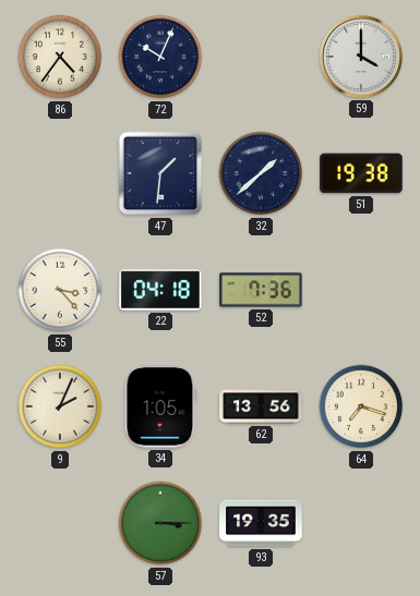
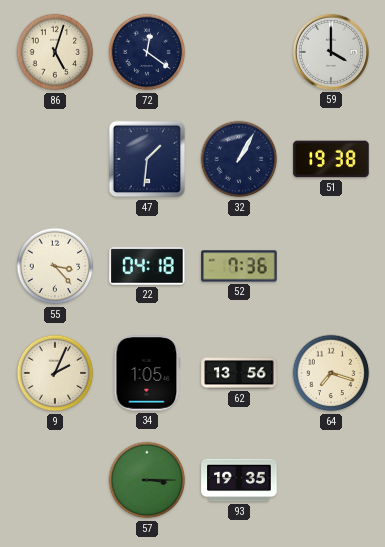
86: 4:36 -> 5:03
72: 10:04 -> 12:21
32: 1:38 -> 1:05
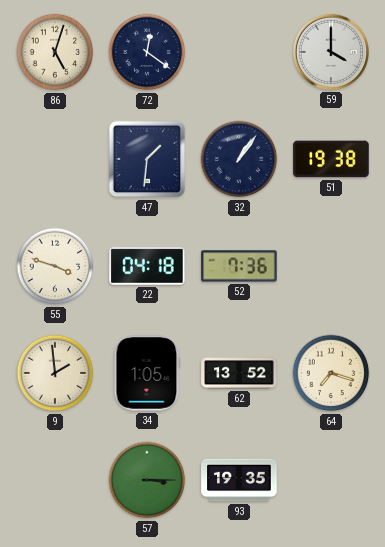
32: 1:05 -> 1:06
55: 3:23 -> 3:48
9: 2:04 -> 1:59
62: 13:56 -> 13:52
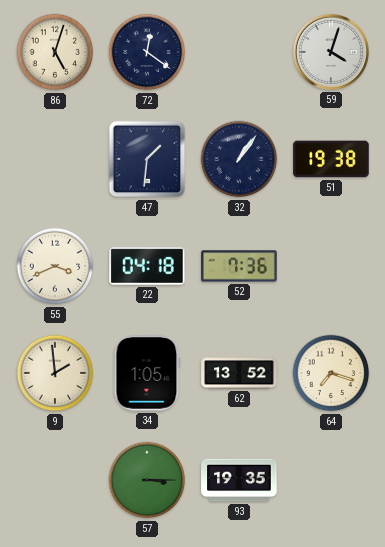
59: 4:00 -> 4:03
55: 3:48 -> 3:41
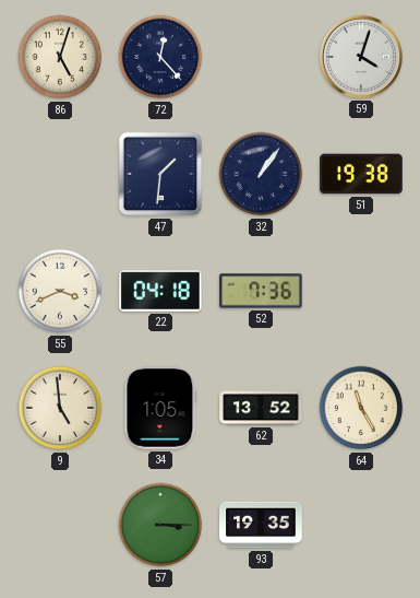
72: 12:21 -> 12:23
9: 1:59 -> 4:59
64: 7:18 -> 11:25
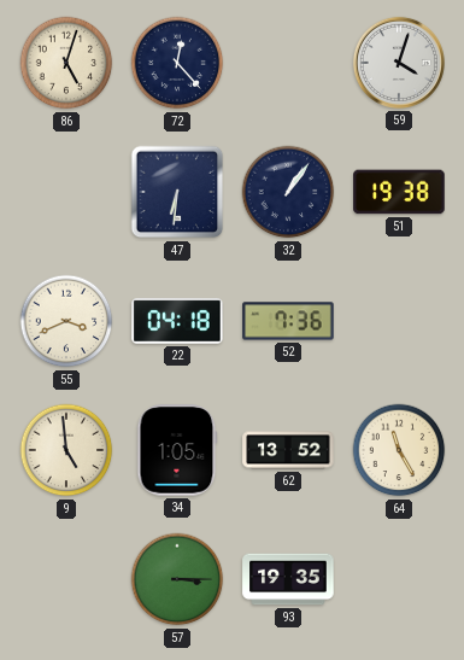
47: 1:31 -> 6:31
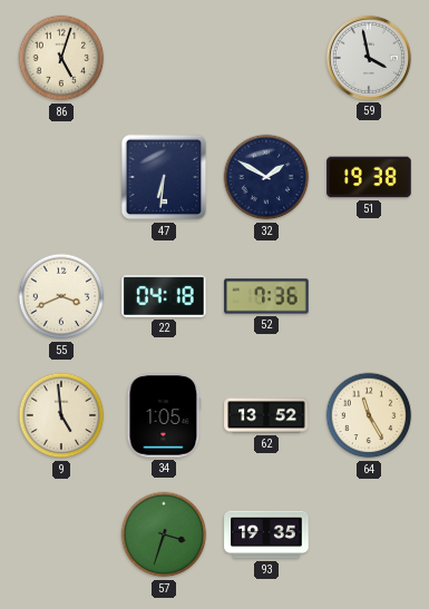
72: 12:23 -> none
59: 4:03 -> 3:58
32: 1:06 -> 1:50
57: 3:15 -> 3:33
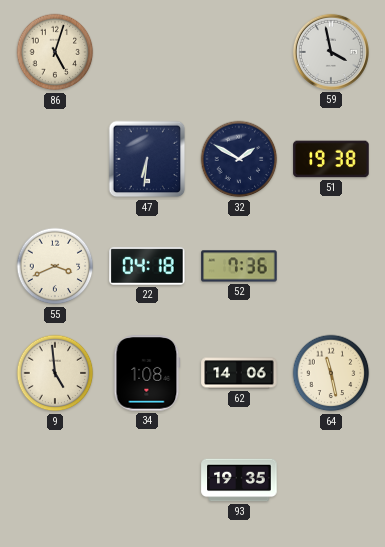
34: 1:05 -> 1:08
62: 13:52 -> 14:06
64: 11:25 -> 11:28
57: 3:33 -> none
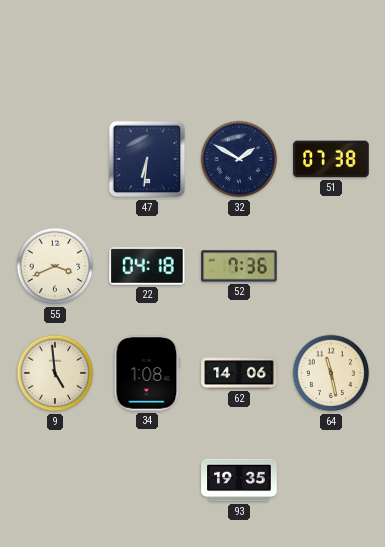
86: 5:03 -> none
59: 3:58 -> none
51: 19:38 -> 07:38
